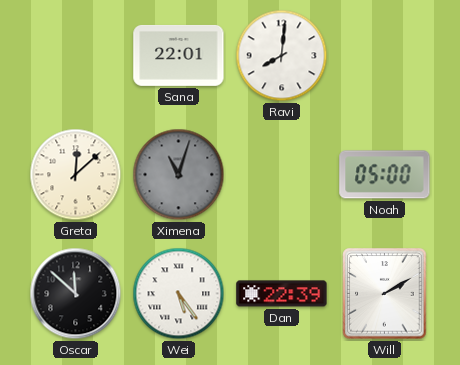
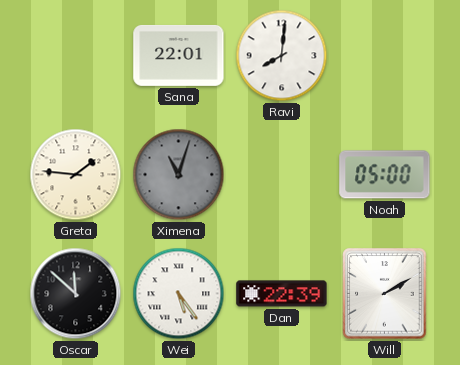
Greta: 12:08 -> 1:46
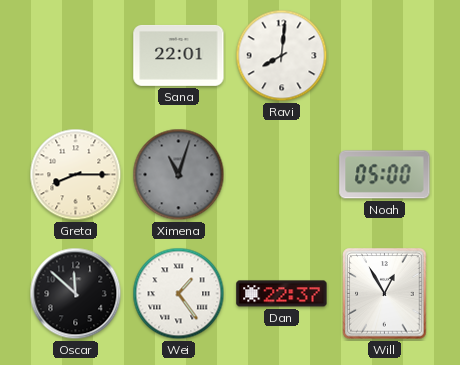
Greta: 1:46 -> 8:15
Wei: 5:24 -> 1:24
Dan: 22:39 -> 22:37
Will: 2:10 -> 12:55
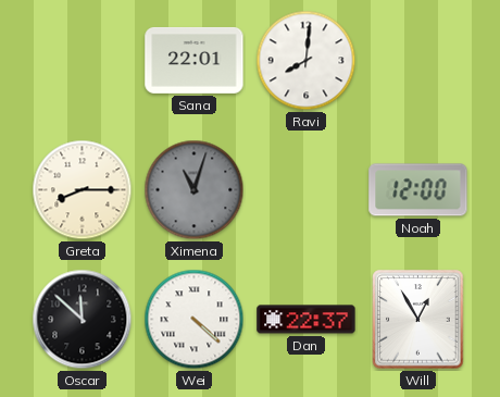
Noah: 05:00 -> 12:00
Wei: 1:24 -> 4:22
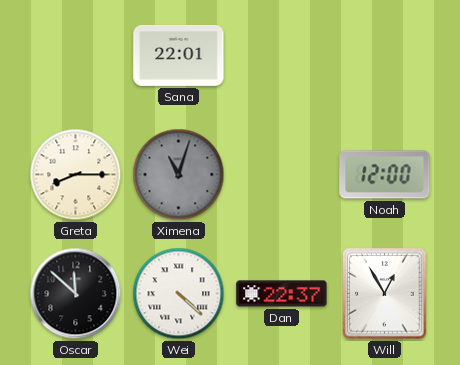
Ravi: 8:01 -> none
